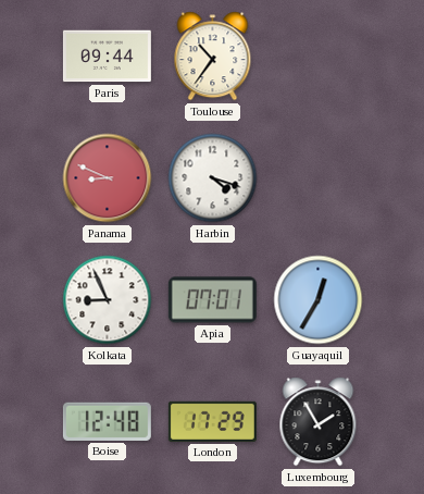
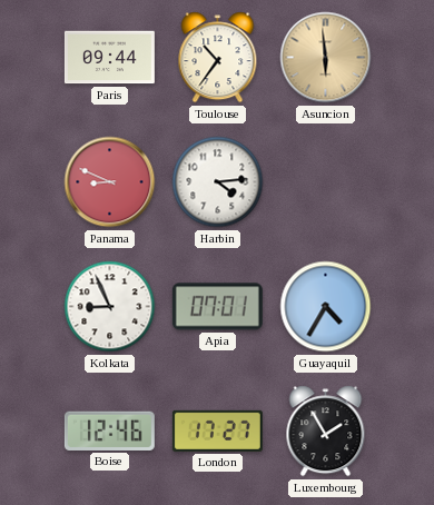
Asuncion: none -> 5:59
Harbin: 4:18 -> 4:14
Guayaquil: 12:35 -> 4:35
Boise: 12:48 -> 12:46
London: 17:29 -> 17:27
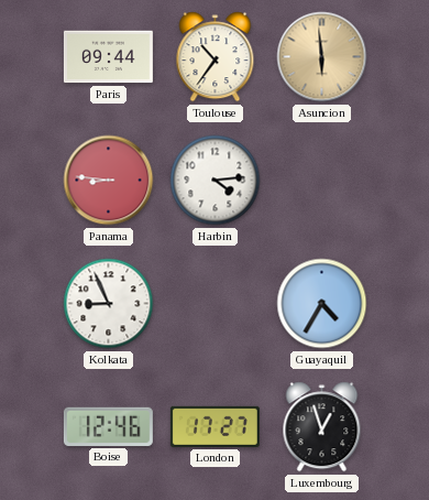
Panama: 8:49 -> 8:46
Apia: 07:01 -> none
Luxembourg: 1:55 -> 12:57
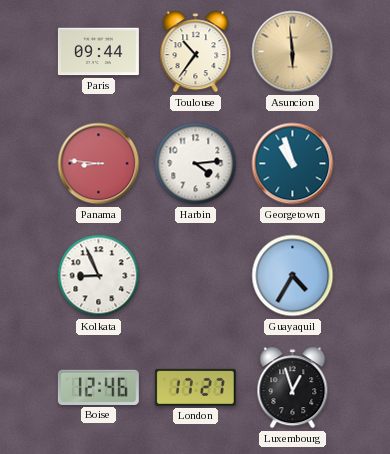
Georgetown: none -> 10:57
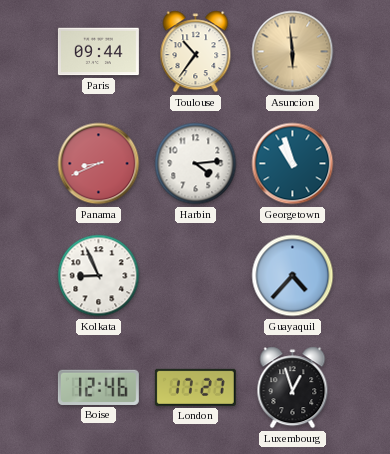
Panama: 8:46 -> 8:41
Guayaquil: 4:35 -> 4:37
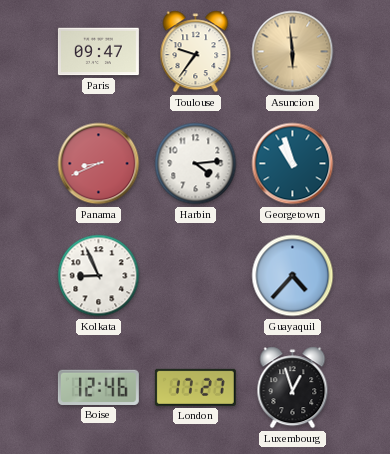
Paris: 09:44 -> 09:47
Toulouse: 10:36 -> 9:36
